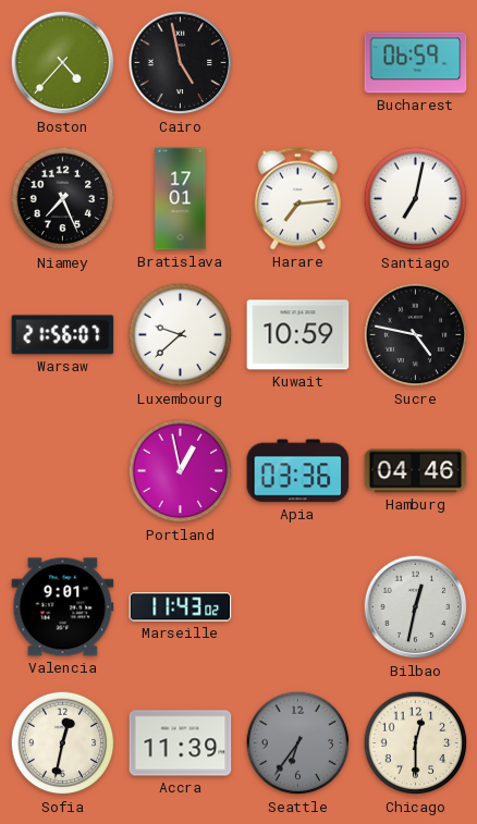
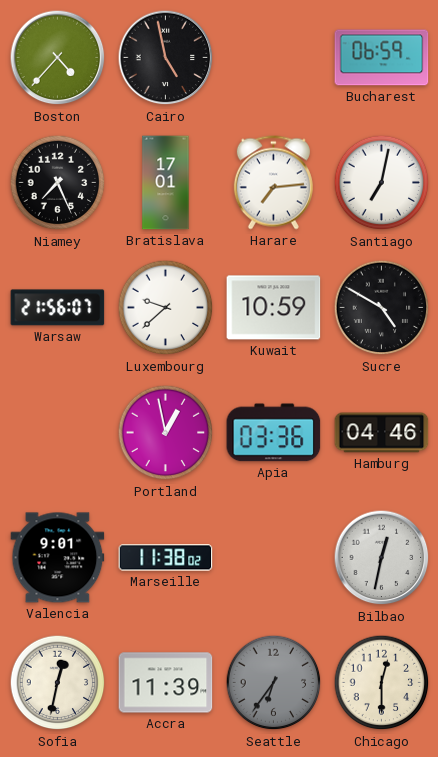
Sucre: 4:47 -> 4:50
Marseille: 11:43 -> 11:38
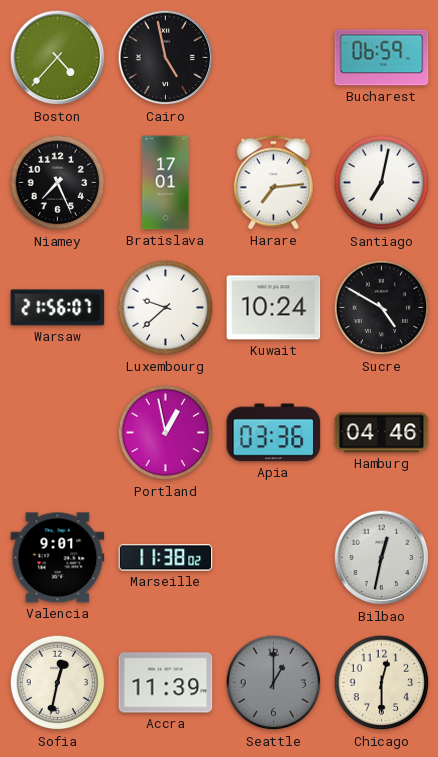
Kuwait: 10:59 -> 10:24
Seattle: 6:36 -> 1:00
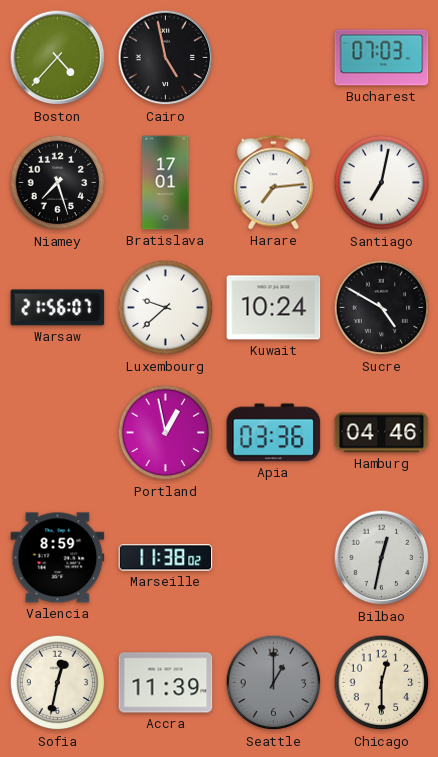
Bucharest: 06:59 -> 07:03
Niamey: 7:26 -> 7:27
Valencia: 9:01 -> 8:59
